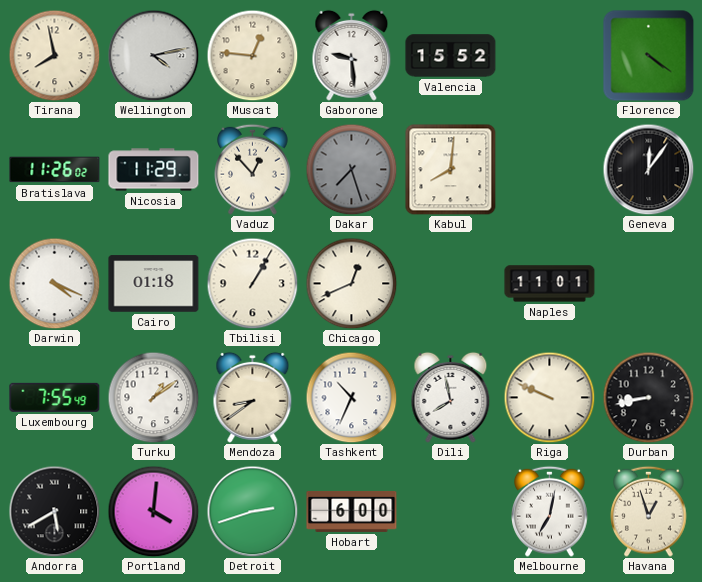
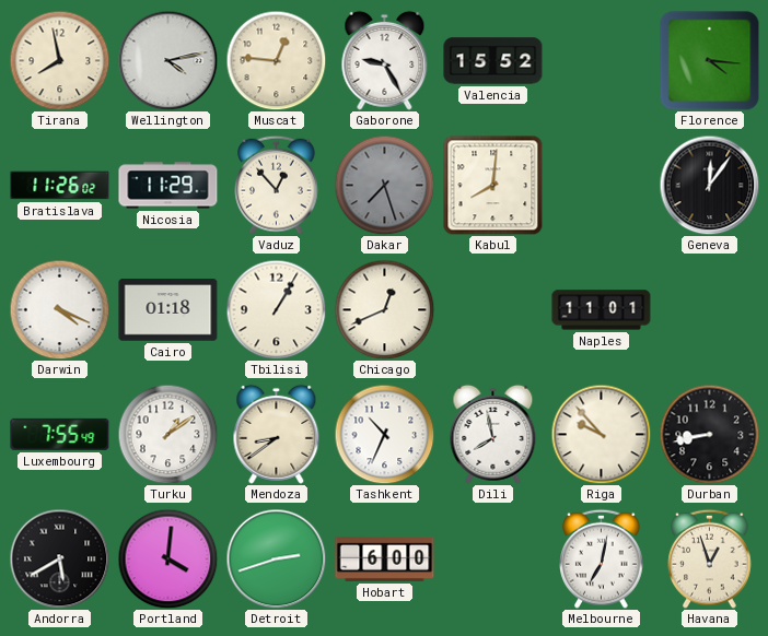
Gaborone: 9:29 -> 9:25
Florence: 4:21 -> 4:16
Riga: 9:49 -> 9:53
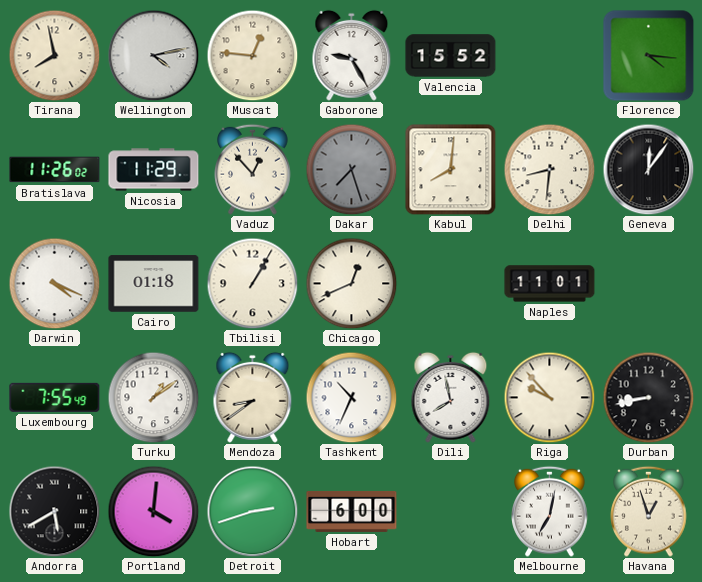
Delhi: none -> 8:31
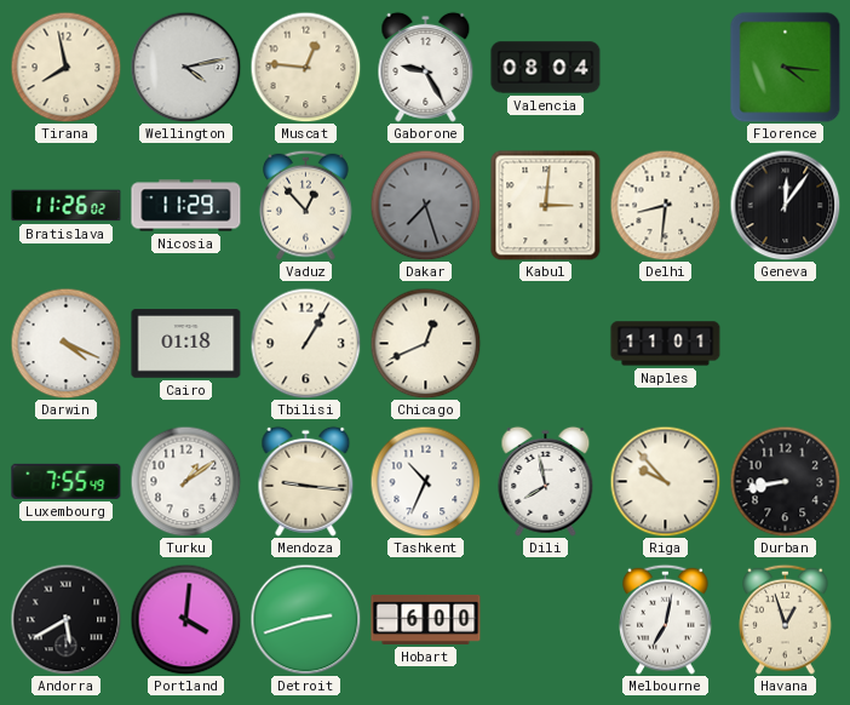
Valencia: 15:52 -> 08:04
Kabul: 8:01 -> 3:01
Mendoza: 8:39 -> 9:16
